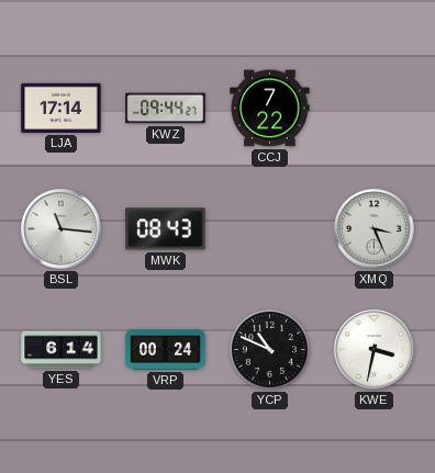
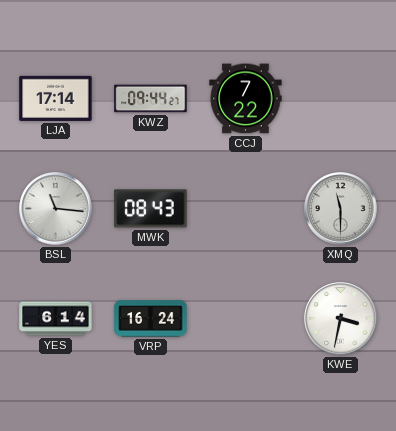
XMQ: 3:26 -> 11:30
VRP: 00:24 -> 16:24
YCP: 10:49 -> none
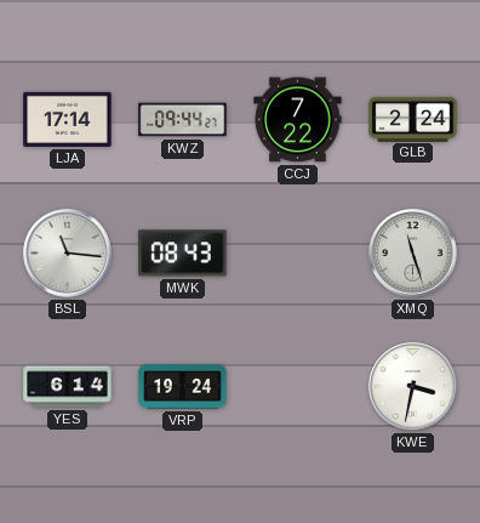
GLB: none -> 2:24
XMQ: 11:30 -> 11:27
VRP: 16:24 -> 19:24
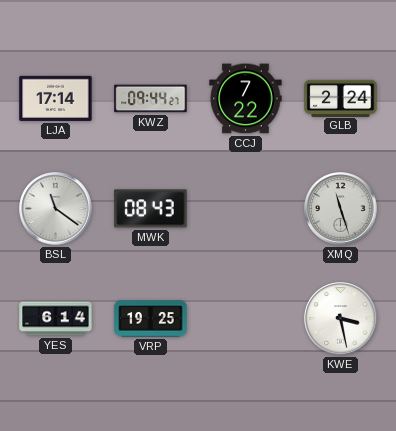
BSL: 11:16 -> 11:21
VRP: 19:24 -> 19:25
KWE: 3:32 -> 3:28
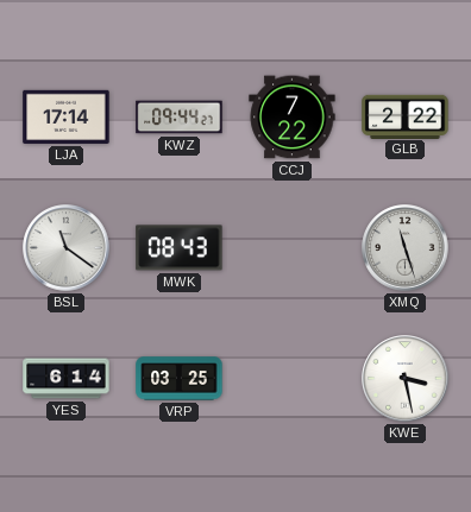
GLB: 2:24 -> 2:22
VRP: 19:25 -> 03:25
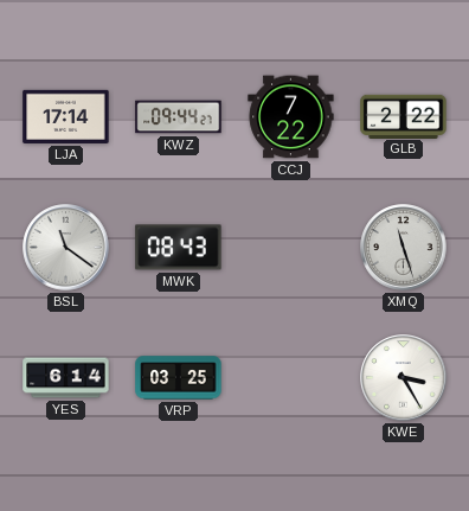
KWE: 3:28 -> 3:25
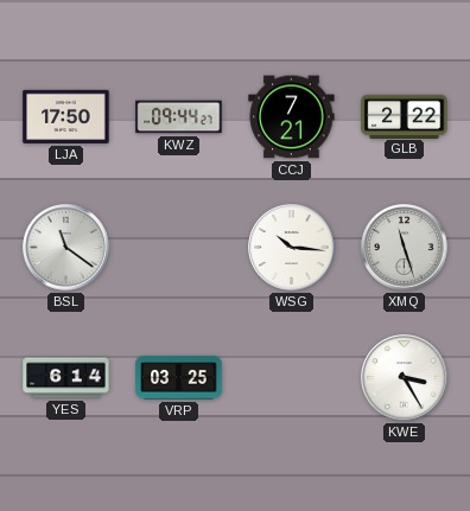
LJA: 17:14 -> 17:50
CCJ: 7:22 -> 7:21
MWK: 08:43 -> none
WSG: none -> 10:16
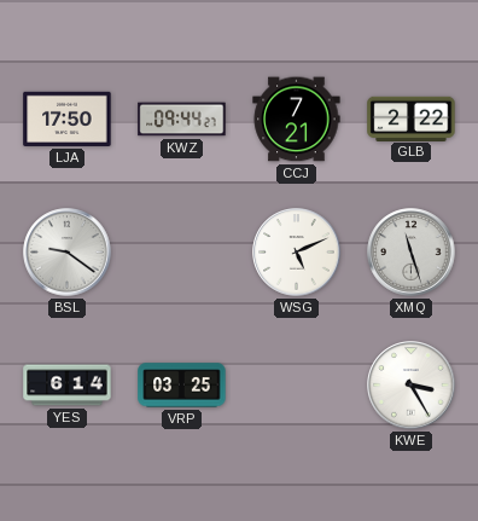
BSL: 11:21 -> 9:21
WSG: 10:16 -> 5:11
